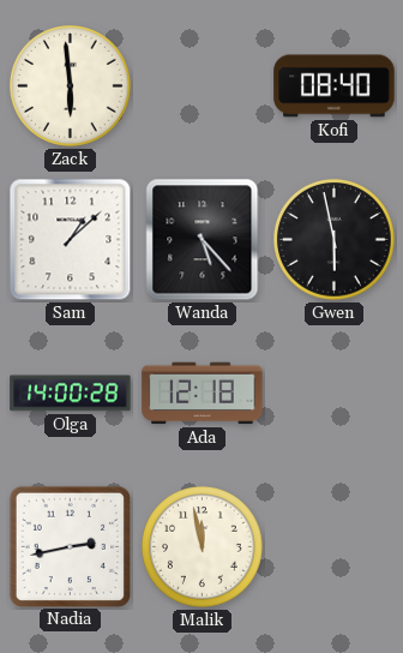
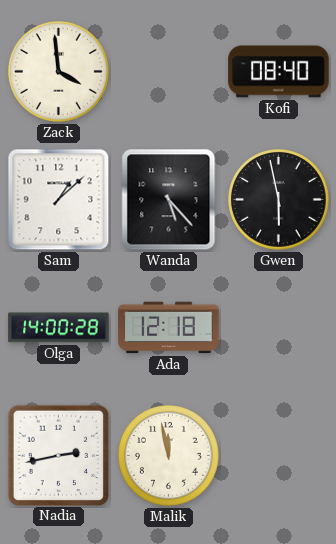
Zack: 5:59 -> 3:59
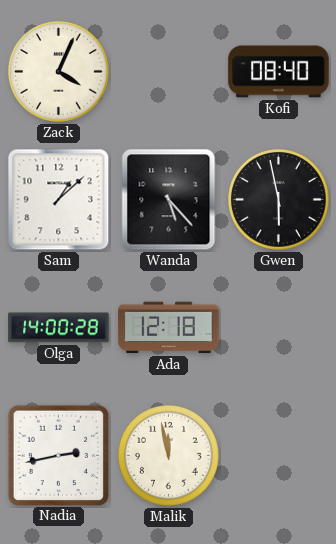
Zack: 3:59 -> 4:04
